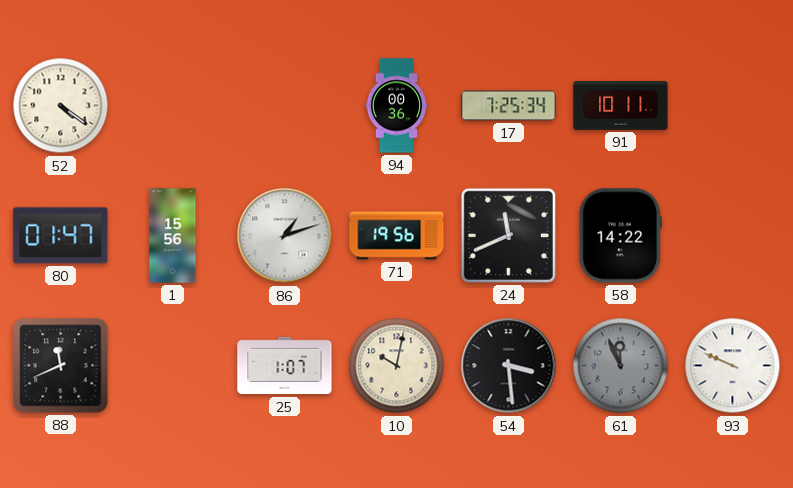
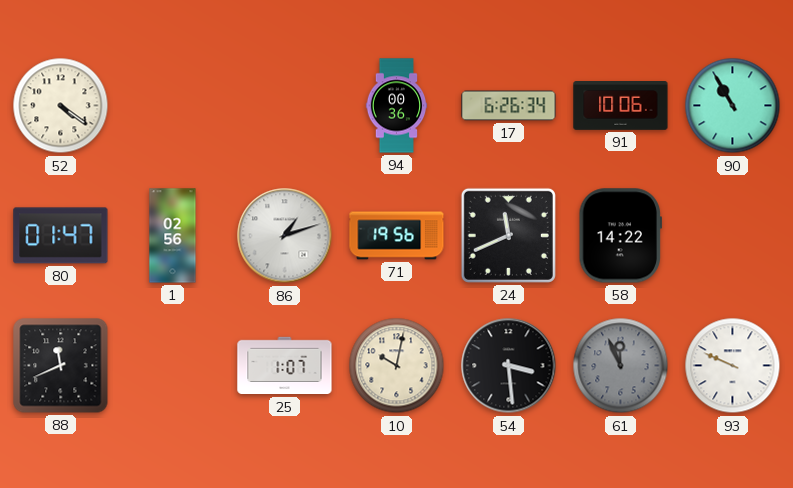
17: 7:25 -> 6:26
91: 10:11 -> 10:06
90: none -> 10:55
1: 15:56 -> 02:56
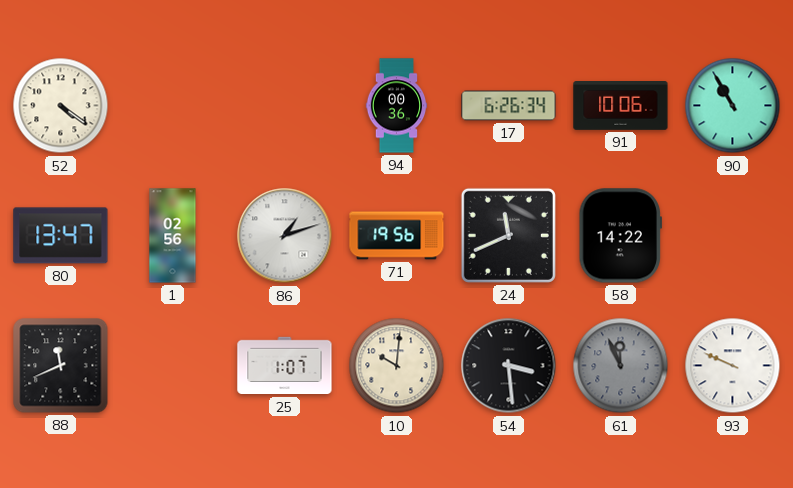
80: 01:47 -> 13:47
10: 10:02 -> 10:01
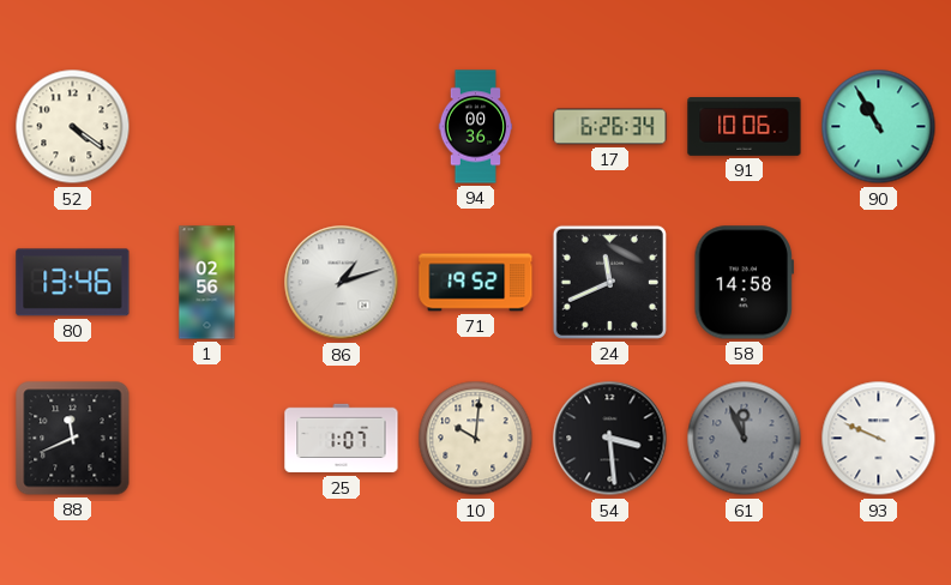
80: 13:47 -> 13:46
71: 19:56 -> 19:52
58: 14:22 -> 14:58
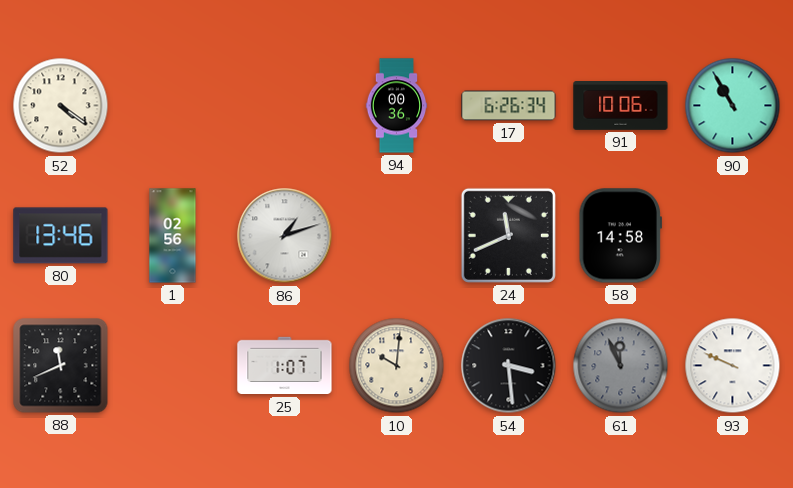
71: 19:52 -> none
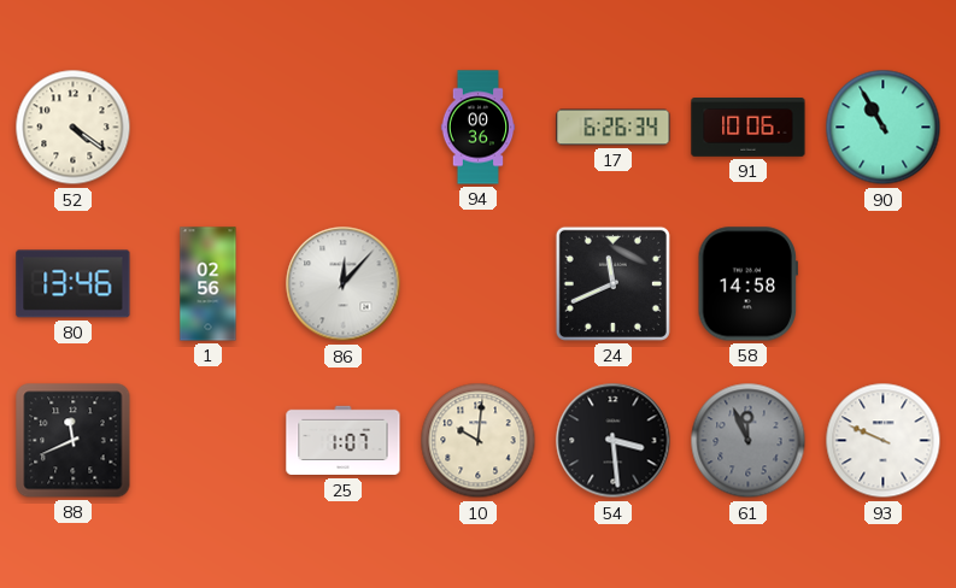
86: 1:12 -> 12:07
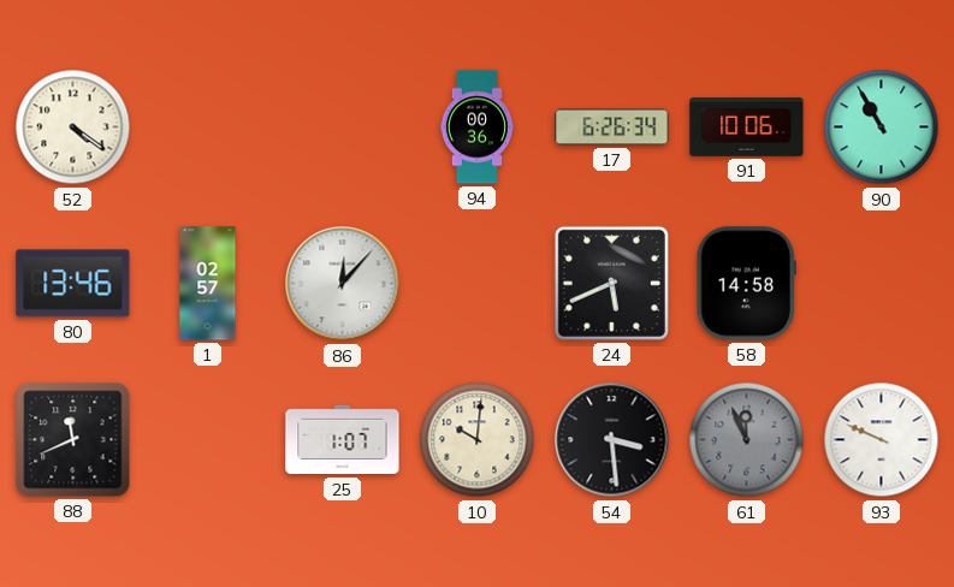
1: 02:56 -> 02:57
24: 11:41 -> 5:41
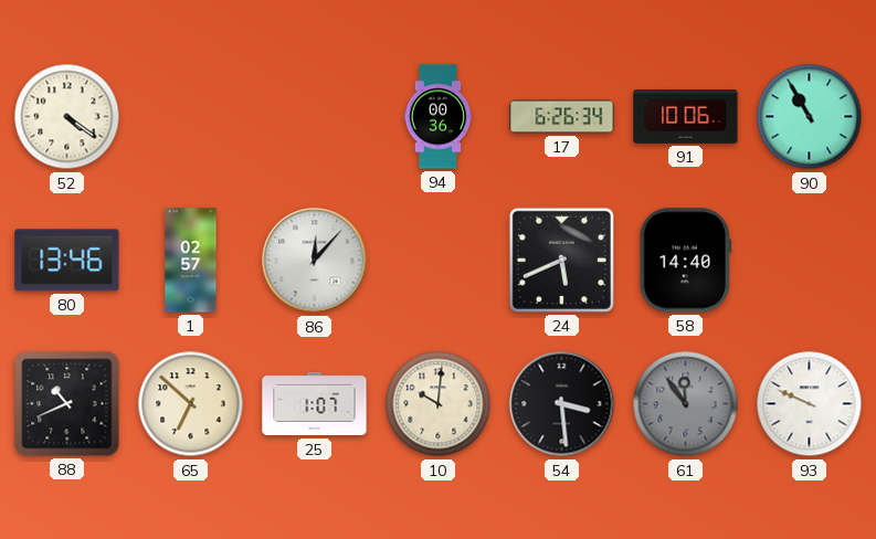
58: 14:58 -> 14:40
88: 11:41 -> 10:41
65: none -> 6:52
61: 11:56 -> 11:54
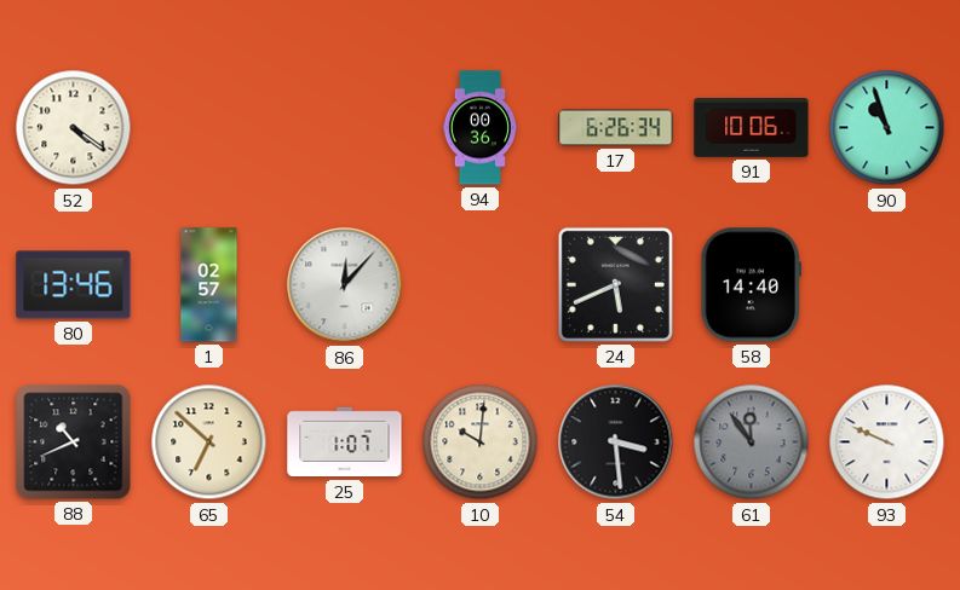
90: 10:55 -> 10:57
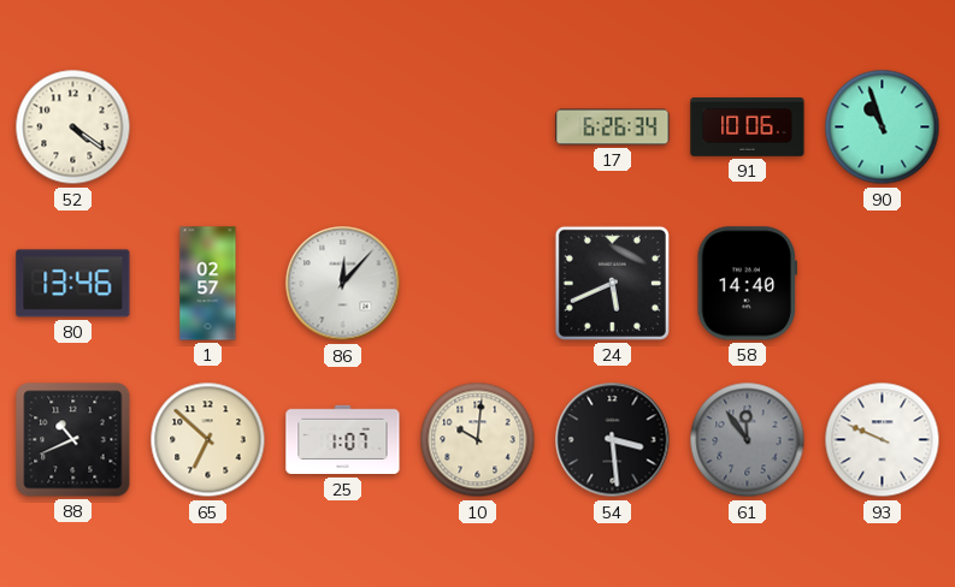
94: 00:36 -> none
